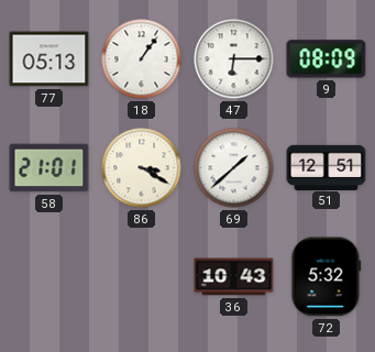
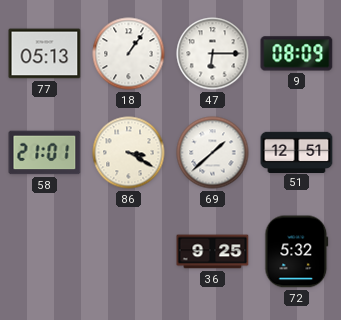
36: 10:43 -> 9:25
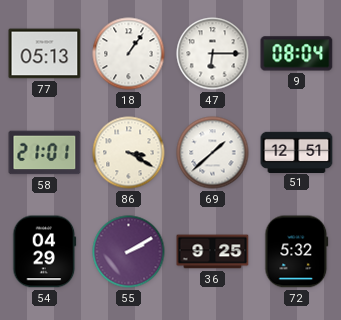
9: 08:09 -> 08:04
54: none -> 04:29
55: none -> 2:10
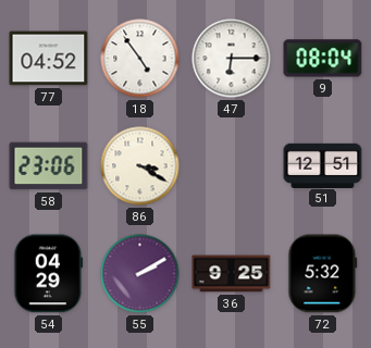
77: 05:13 -> 04:52
18: 1:06 -> 4:54
58: 21:01 -> 23:06
69: 1:38 -> none
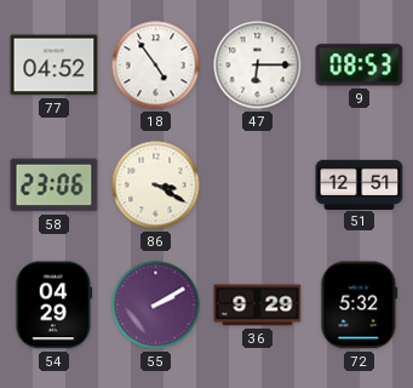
9: 08:04 -> 08:53
36: 9:25 -> 9:29
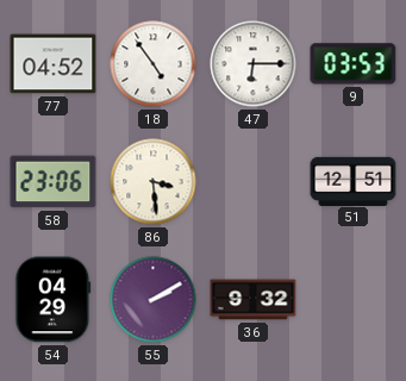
9: 08:53 -> 03:53
86: 3:20 -> 3:29
36: 9:29 -> 9:32
72: 5:32 -> none
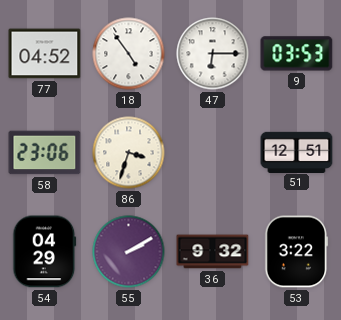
86: 3:29 -> 3:33
53: none -> 3:22
